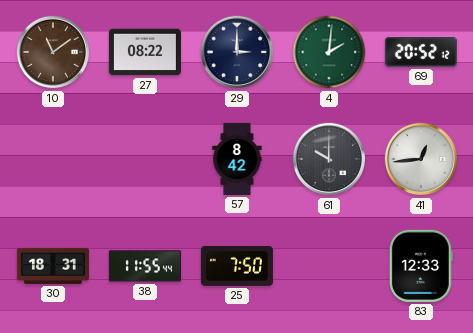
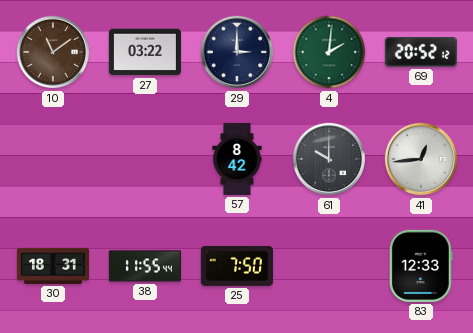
27: 08:22 -> 03:22
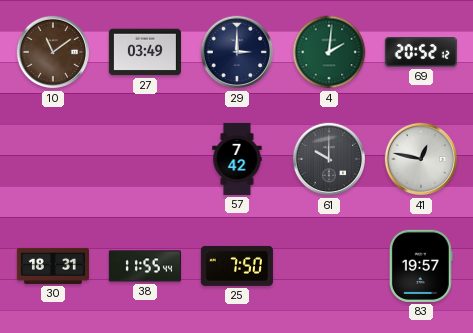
27: 03:22 -> 03:49
57: 8:42 -> 7:42
41: 12:44 -> 12:47
83: 12:33 -> 19:57
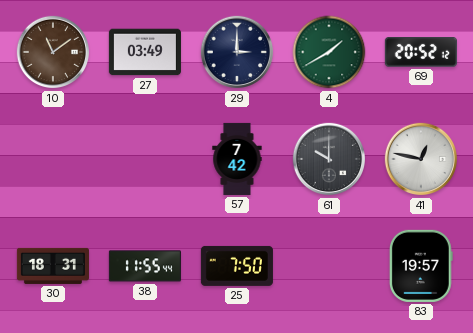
4: 2:01 -> 1:40
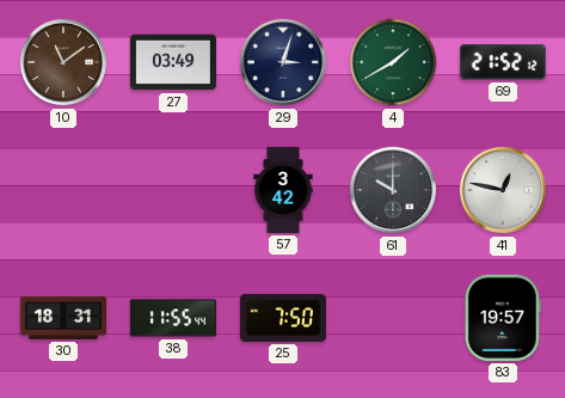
29: 3:00 -> 3:03
69: 20:52 -> 21:52
57: 7:42 -> 3:42
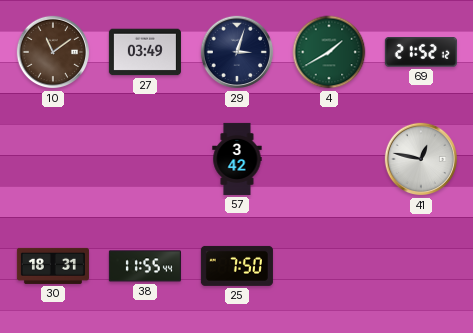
61: 10:00 -> none
83: 19:57 -> none
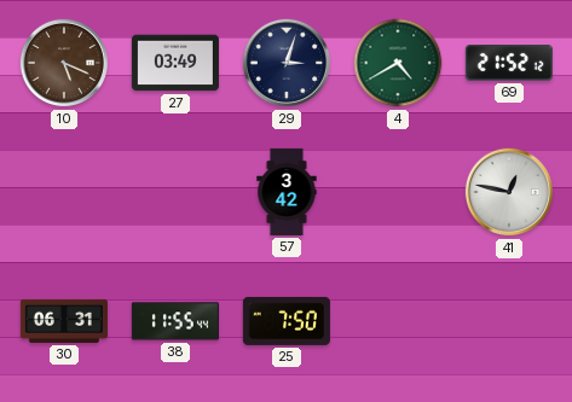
10: 11:09 -> 5:19
4: 1:40 -> 4:40
30: 18:31 -> 06:31
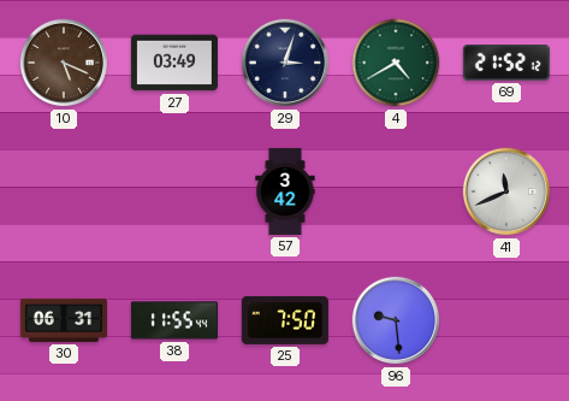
41: 12:47 -> 11:41
96: none -> 9:29
